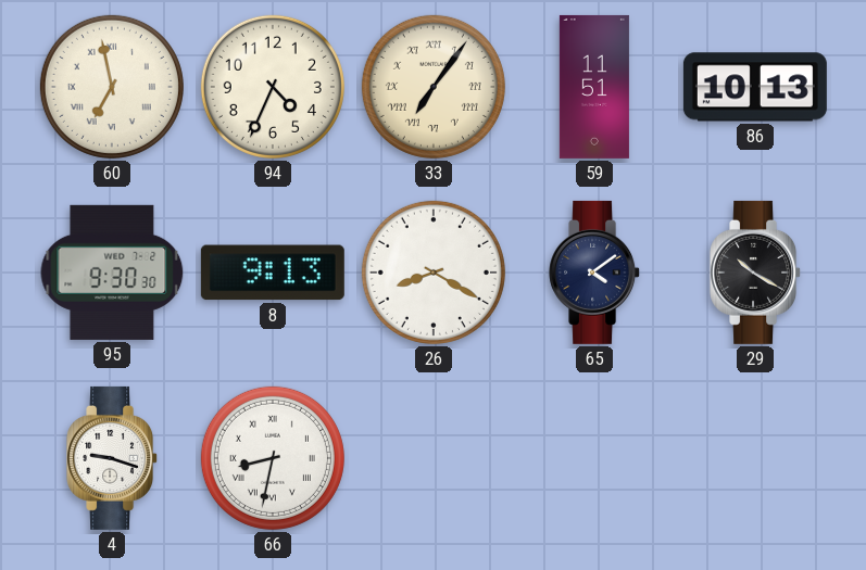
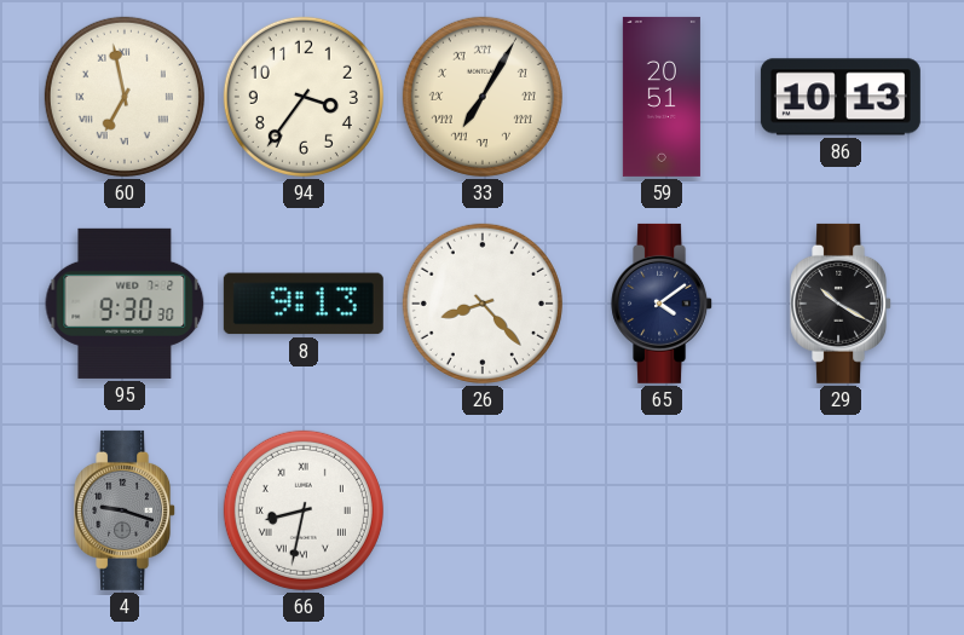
94: 4:34 -> 3:36
33: 7:06 -> 7:05
59: 11:51 -> 20:51
26: 8:20 -> 8:23
4 dial: white -> grey
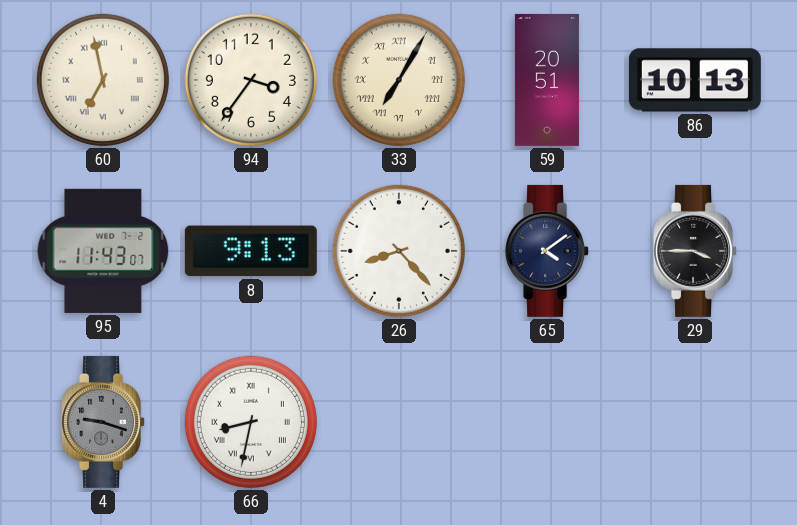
95: 9:30 -> 11:43
29: 10:20 -> 3:45
